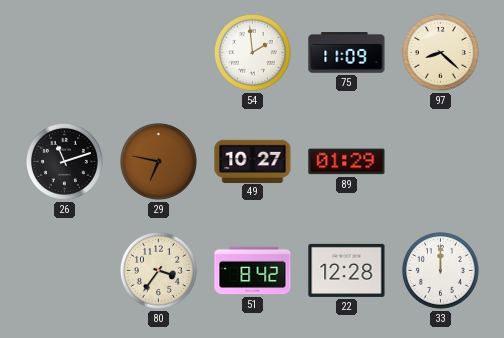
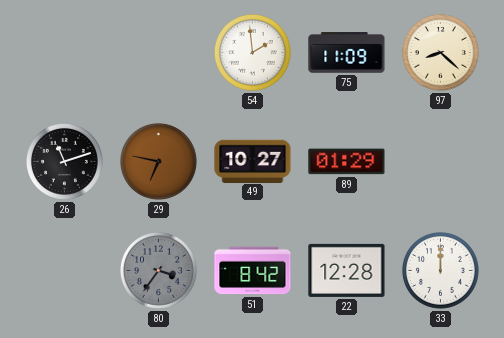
80 dial: cream -> grey
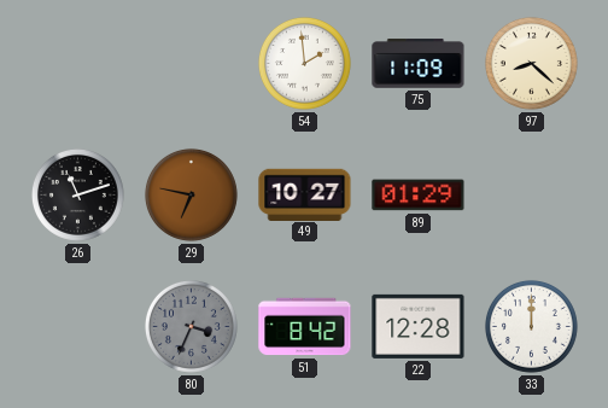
80: 3:36 -> 3:34
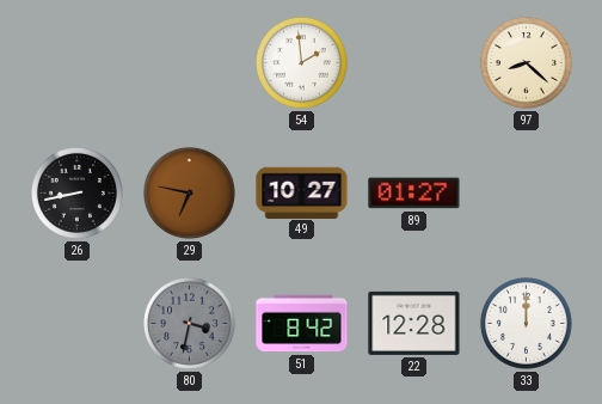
75: 11:09 -> none
26: 11:12 -> 8:43
89: 01:29 -> 01:27
80: 3:34 -> 3:32
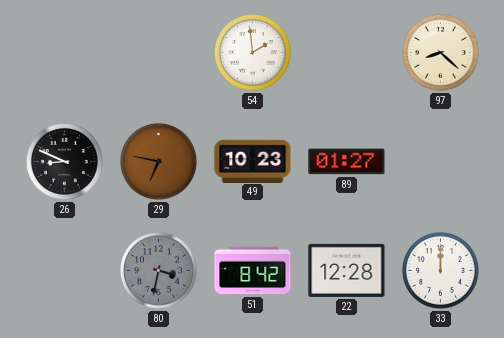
26: 8:43 -> 8:49
49: 10:27 -> 10:23
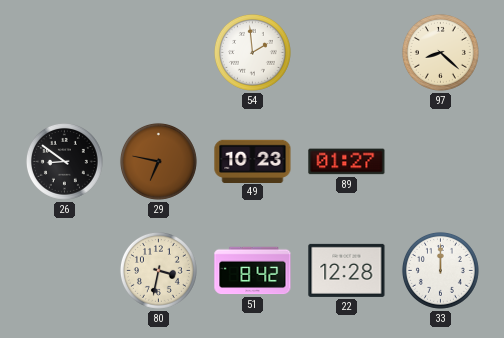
26: 8:49 -> 8:51
80 dial: grey -> cream
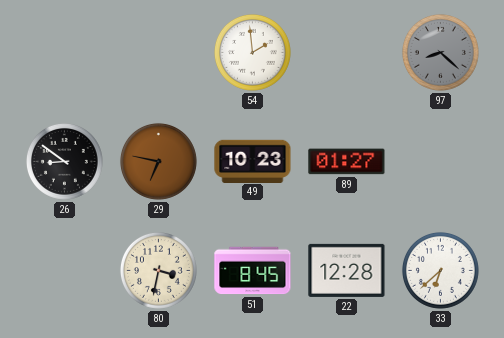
97 dial: cream -> grey
51: 8:42 -> 8:45
33: 12:00 -> 6:38
